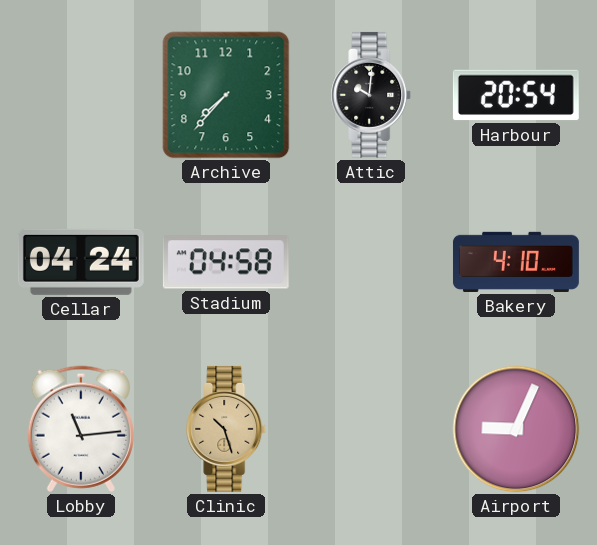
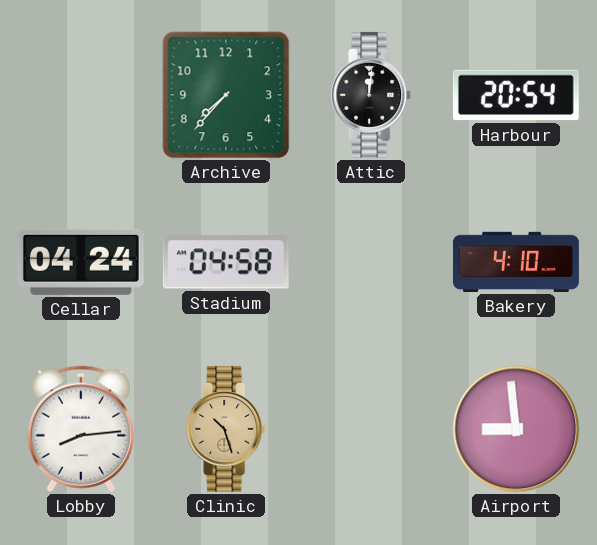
Attic: 10:01 -> 12:01
Lobby: 11:14 -> 8:14
Airport: 9:04 -> 8:59
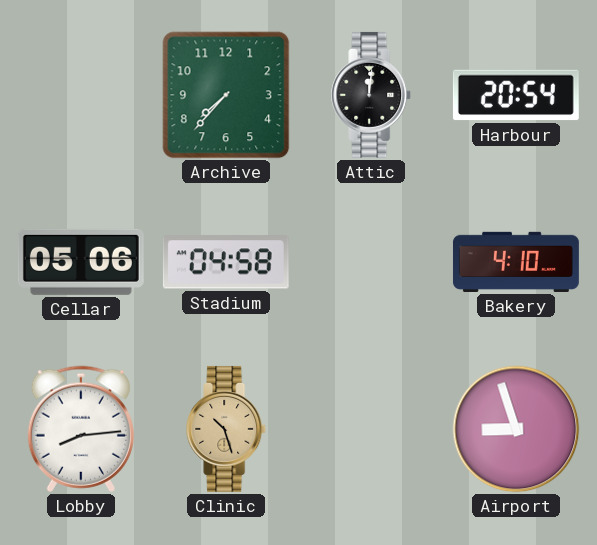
Cellar: 04:24 -> 05:06
Airport: 8:59 -> 8:57
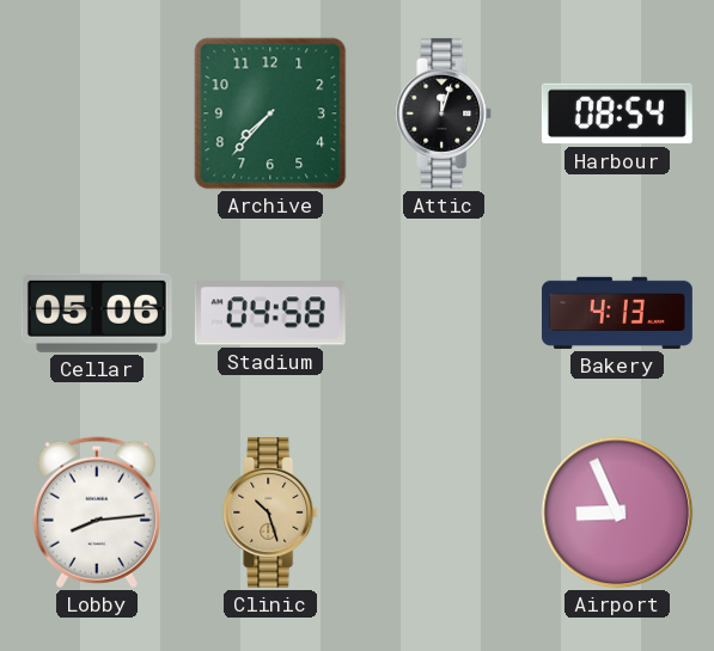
Attic: 12:01 -> 12:03
Harbour: 20:54 -> 08:54
Bakery: 4:10 -> 4:13
Airport: 8:57 -> 8:56
